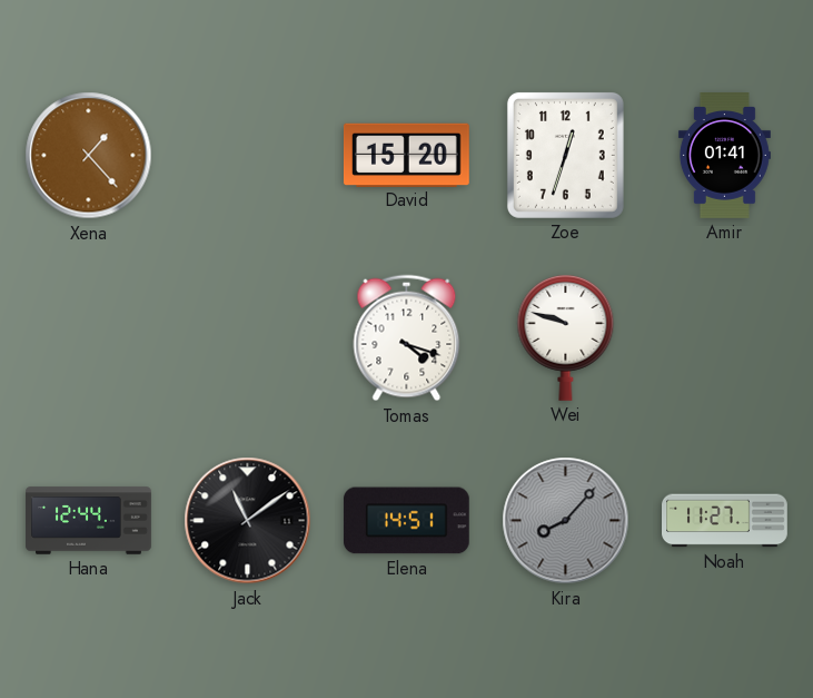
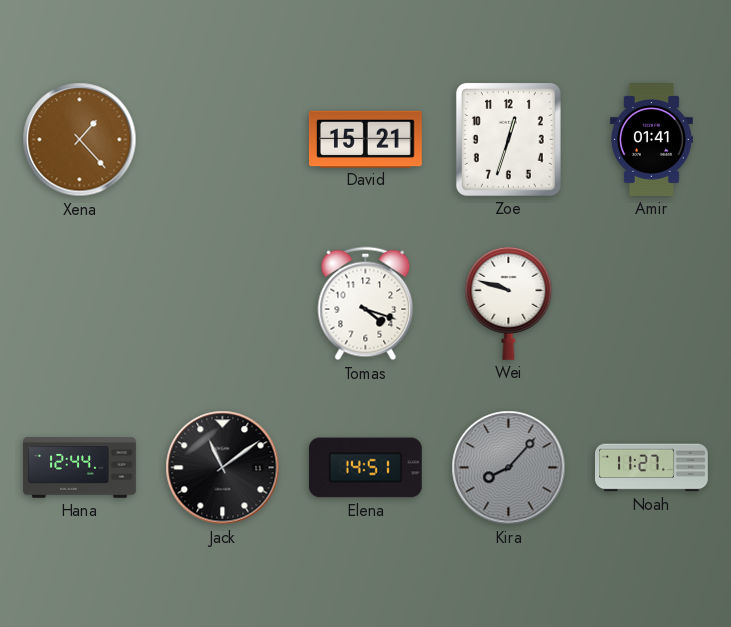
David: 15:20 -> 15:21
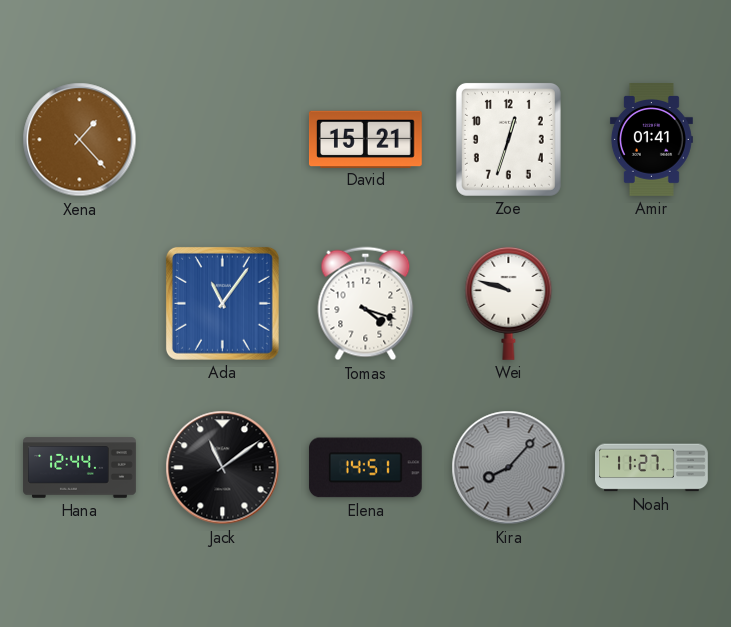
Ada: none -> 11:06
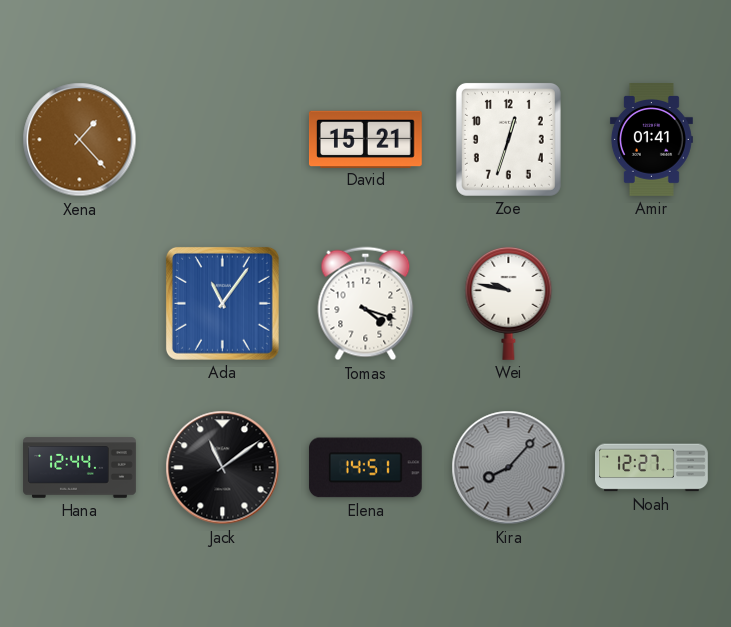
Wei: 9:48 -> 9:47
Noah: 11:27 -> 12:27
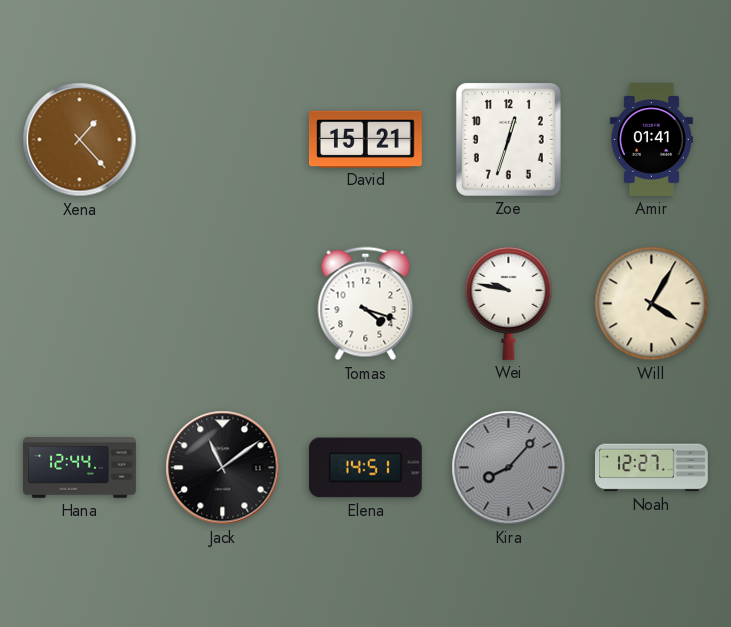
Ada: 11:06 -> none
Will: none -> 4:05
